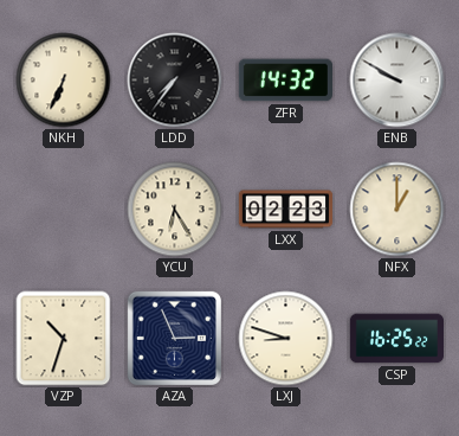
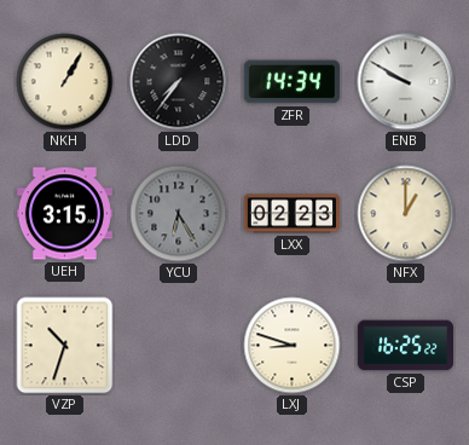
NKH: 6:34 -> 1:05
ZFR: 14:32 -> 14:34
UEH: none -> 3:15
YCU dial: cream -> grey
AZA: 2:56 -> none
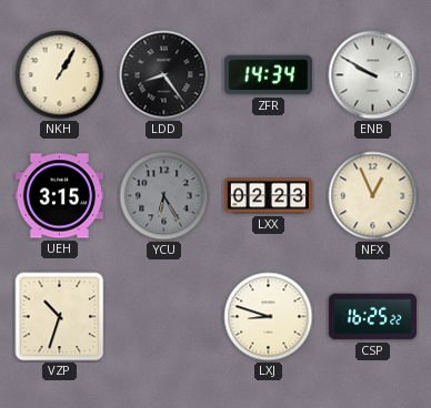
LDD: 7:36 -> 8:24
NFX: 1:00 -> 12:56
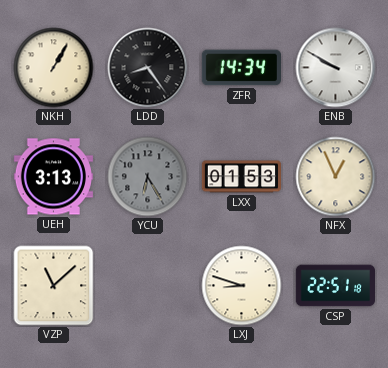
UEH: 3:15 -> 3:13
LXX: 02:23 -> 01:53
VZP: 10:33 -> 11:08
CSP: 16:25 -> 22:51
